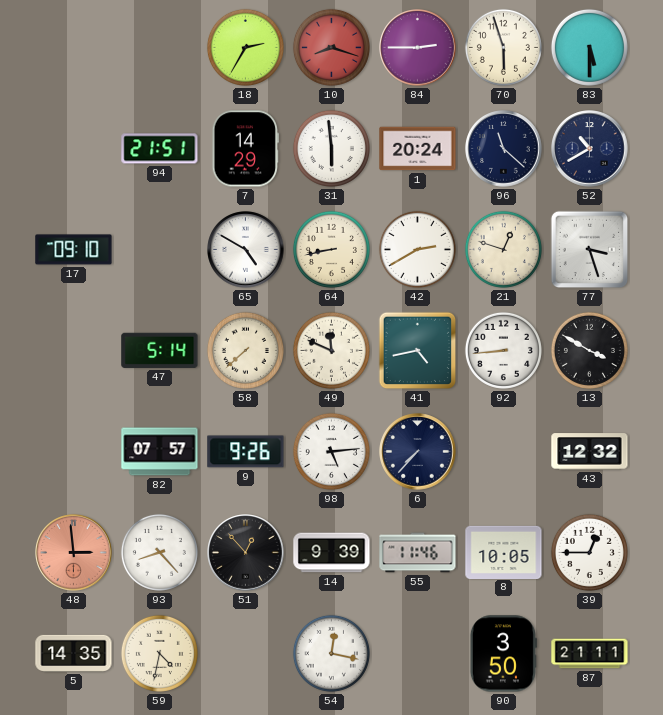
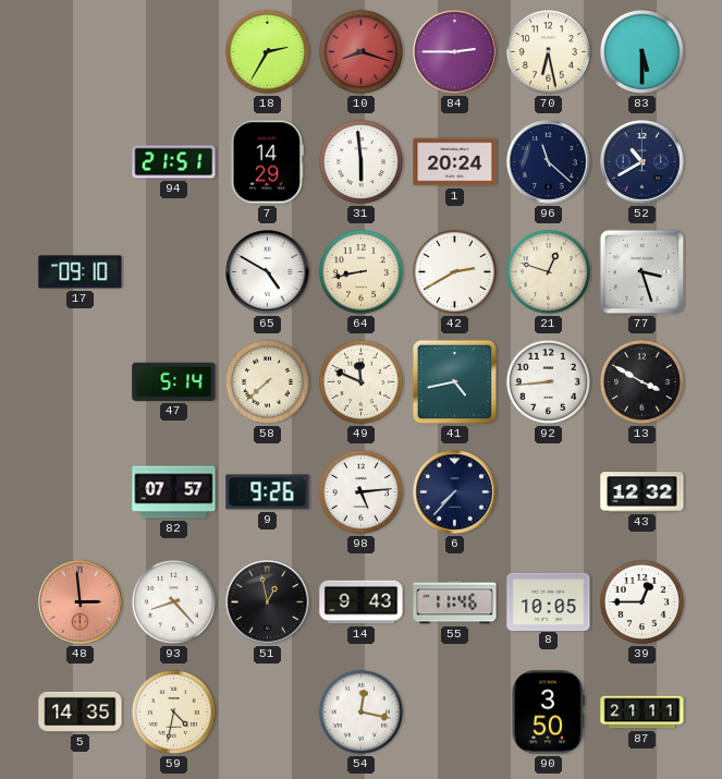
70: 5:57 -> 6:28
51: 12:53 -> 12:58
14: 9:39 -> 9:43
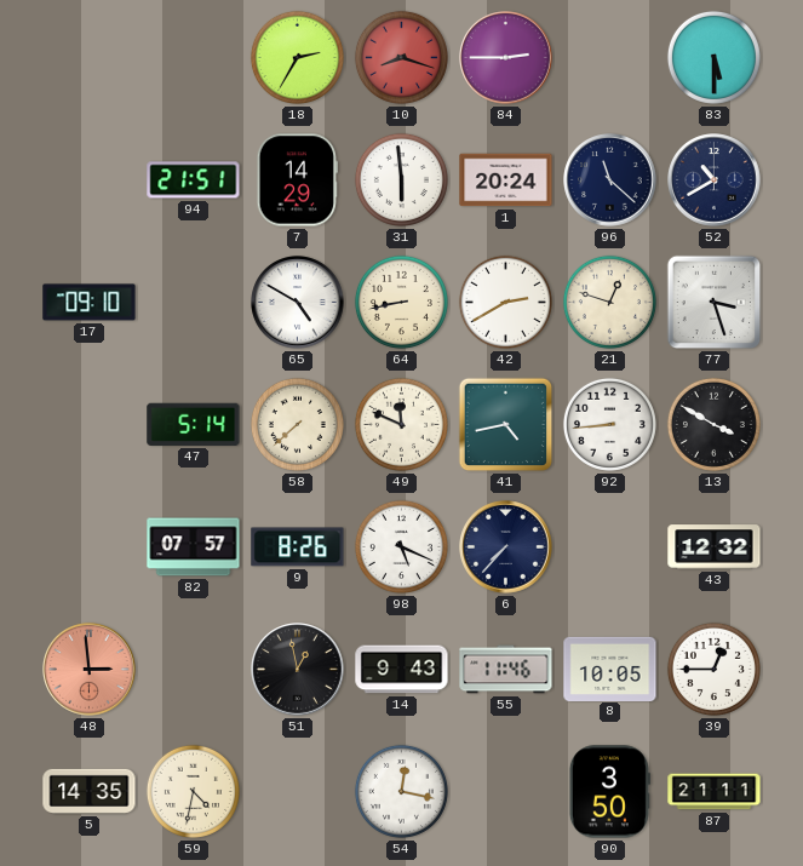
70: 6:28 -> none
9: 9:26 -> 8:26
98: 5:14 -> 5:19
93: 8:23 -> none
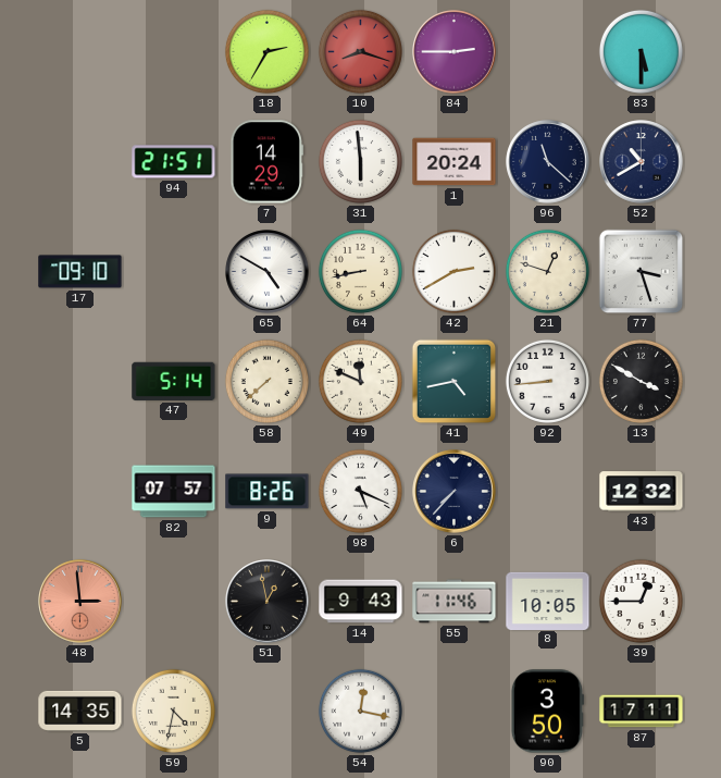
87: 21:11 -> 17:11
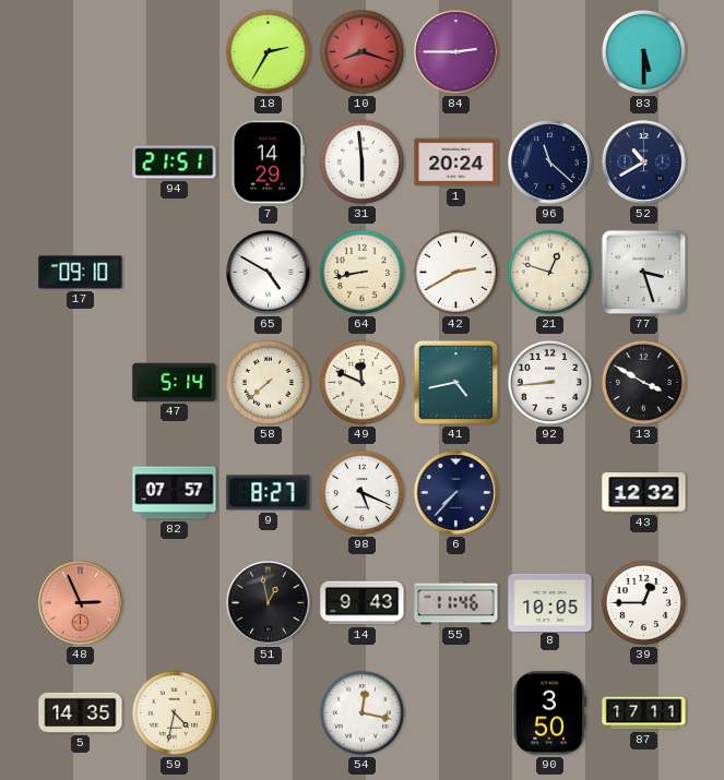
9: 8:26 -> 8:27
48: 2:59 -> 2:56
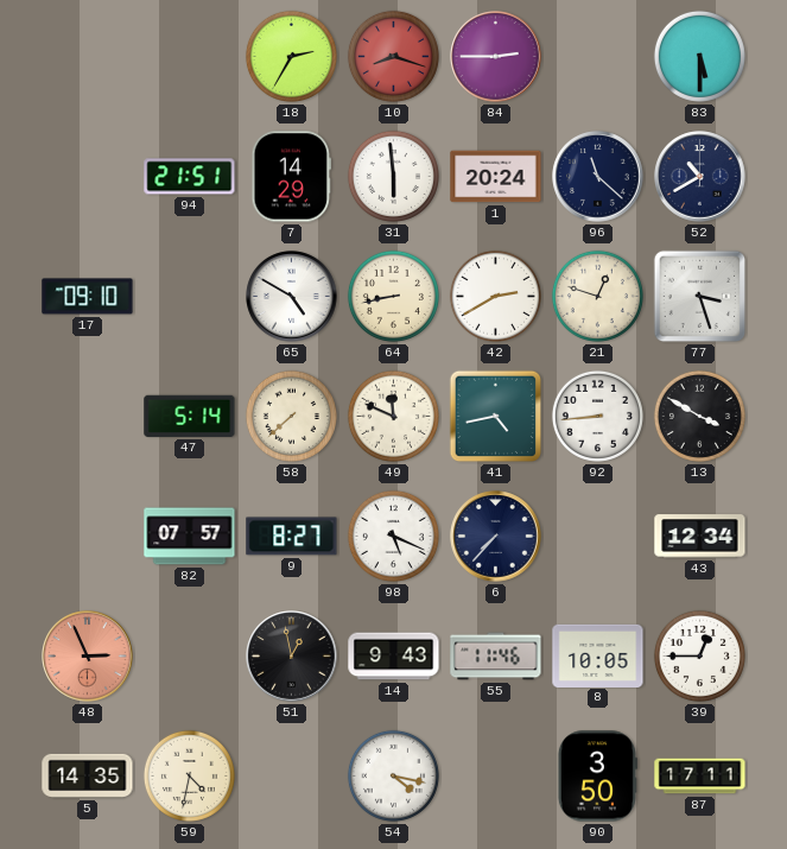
43: 12:32 -> 12:34
54: 12:17 -> 4:17
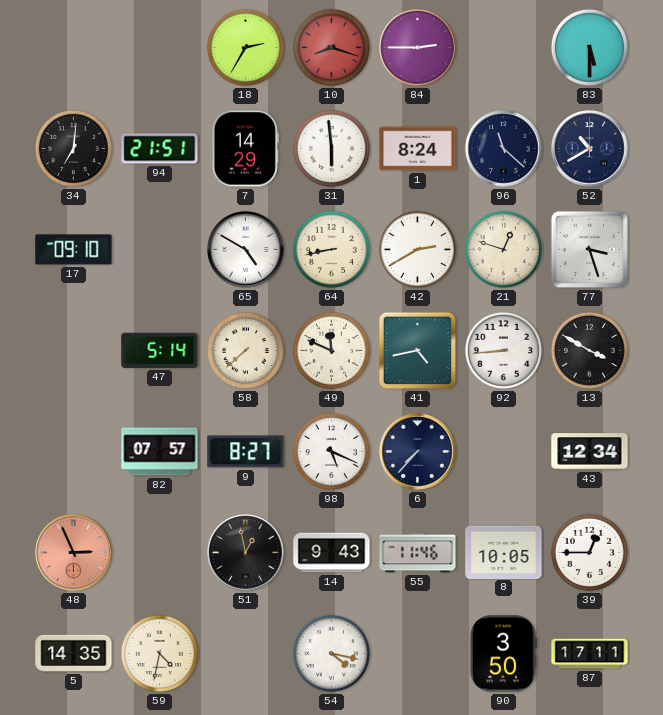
34: none -> 7:01
1: 20:24 -> 8:24
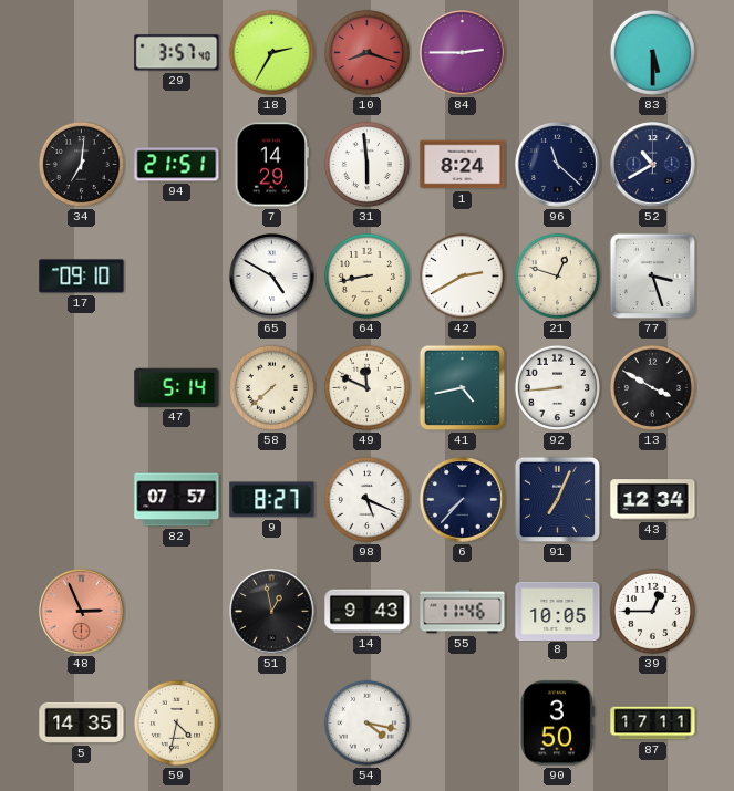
29: none -> 3:57
91: none -> 7:04
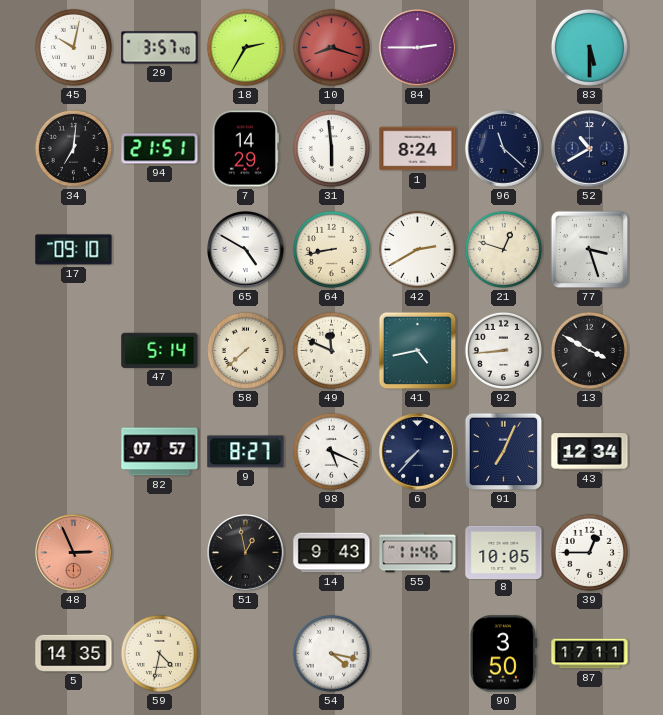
45: none -> 10:02
